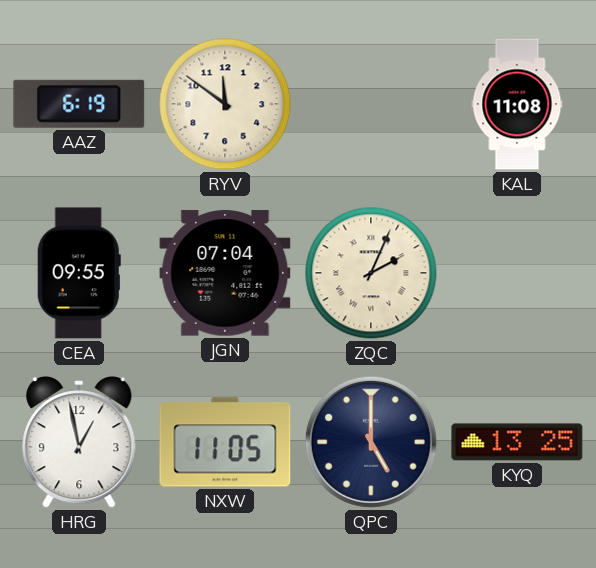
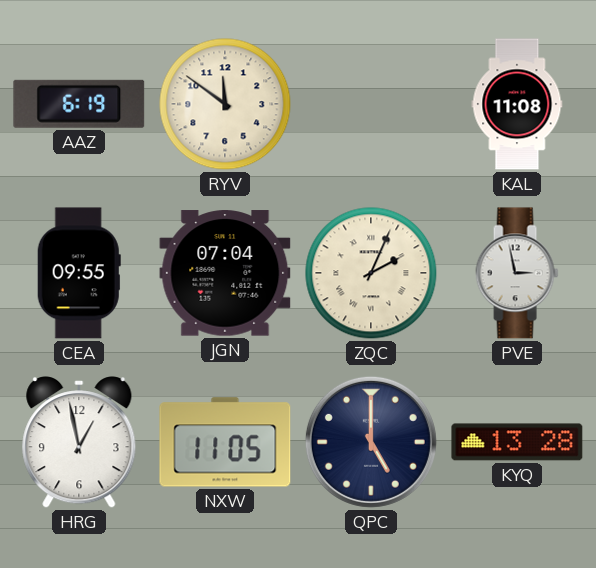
PVE: none -> 2:58
KYQ: 13:25 -> 13:28
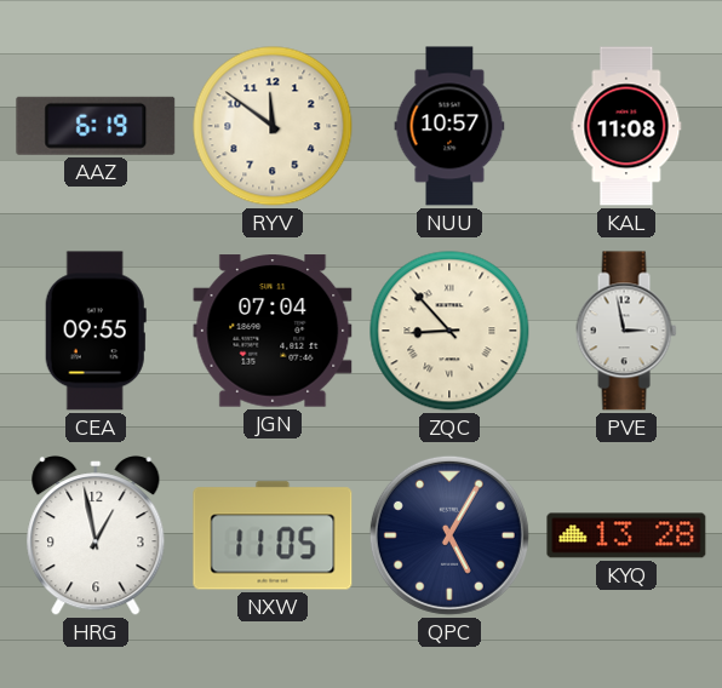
NUU: none -> 10:57
ZQC: 2:04 -> 8:53
QPC: 5:00 -> 5:05
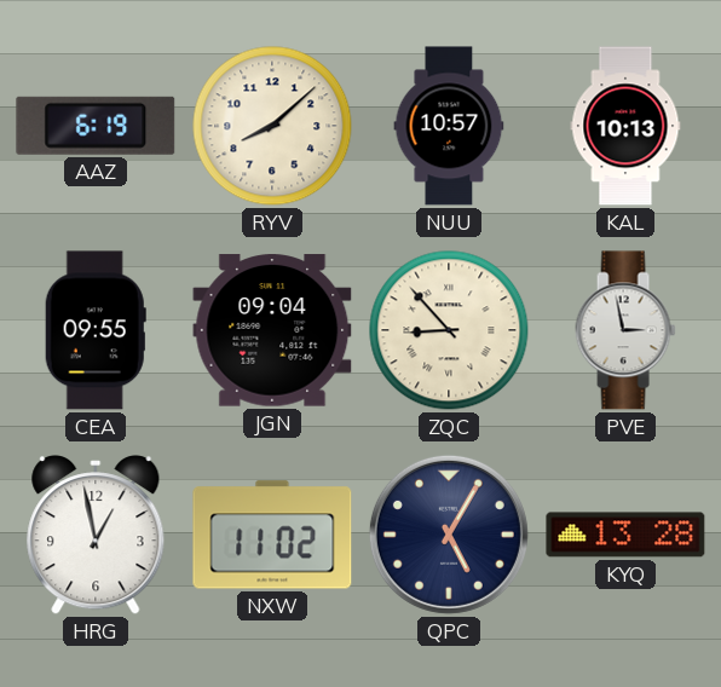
RYV: 11:51 -> 8:08
KAL: 11:08 -> 10:13
JGN: 07:04 -> 09:04
NXW: 11:05 -> 11:02
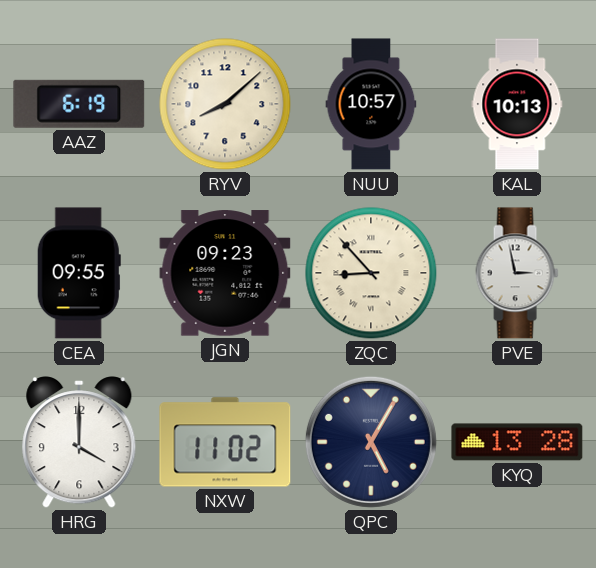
JGN: 09:04 -> 09:23
HRG: 12:58 -> 4:00
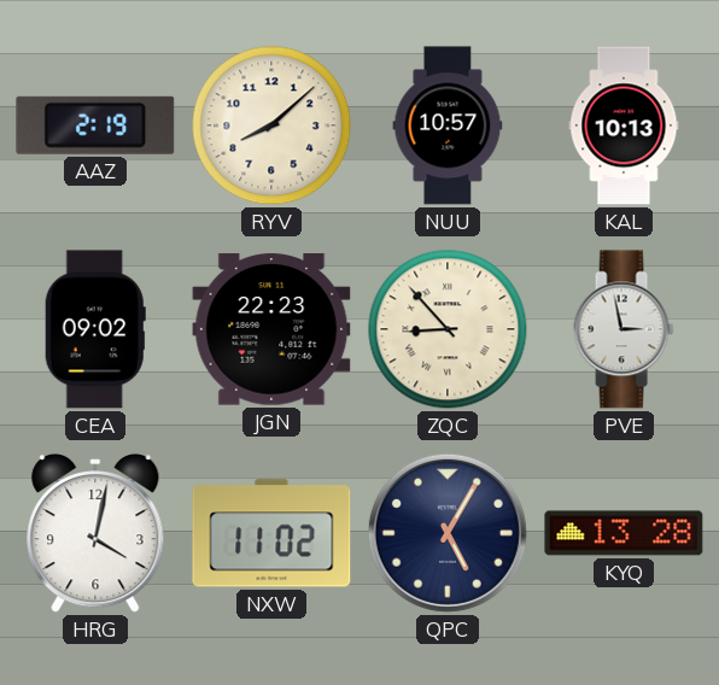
AAZ: 6:19 -> 2:19
CEA: 09:55 -> 09:02
JGN: 09:23 -> 22:23
HRG: 4:00 -> 4:02
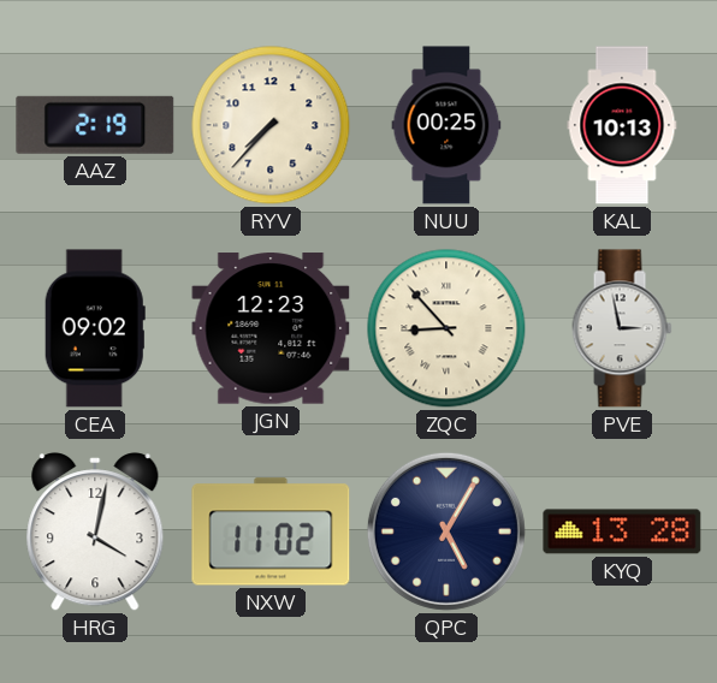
RYV: 8:08 -> 7:37
NUU: 10:57 -> 00:25
JGN: 22:23 -> 12:23
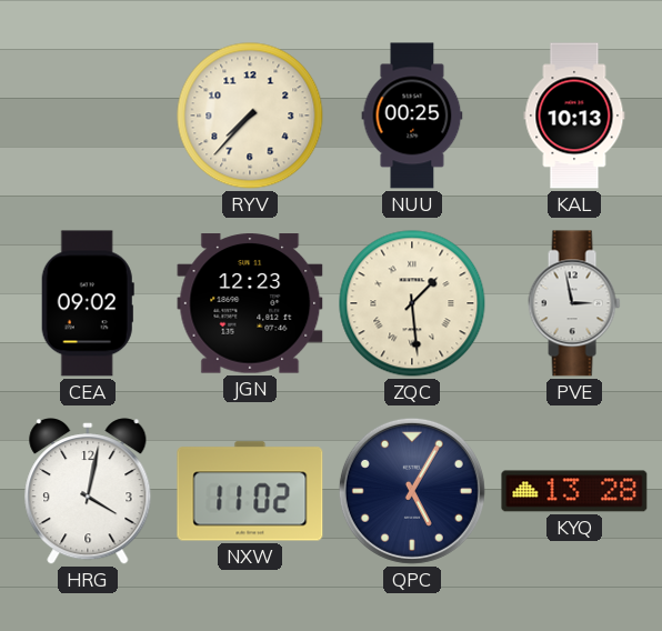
AAZ: 2:19 -> none
ZQC: 8:53 -> 1:29
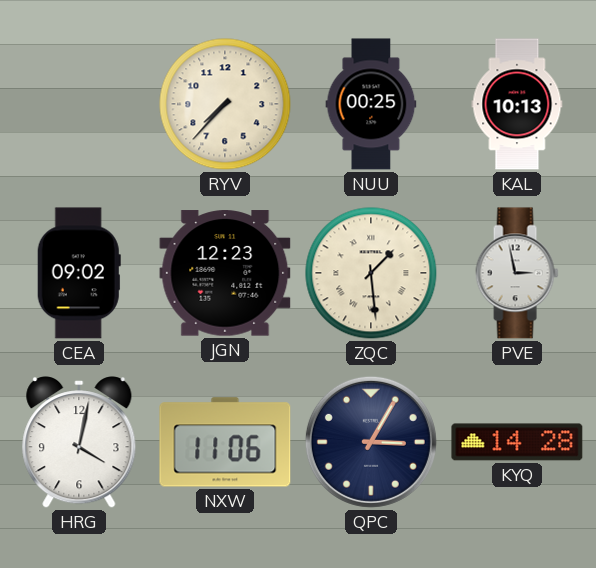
NXW: 11:02 -> 11:06
QPC: 5:05 -> 3:05
KYQ: 13:28 -> 14:28
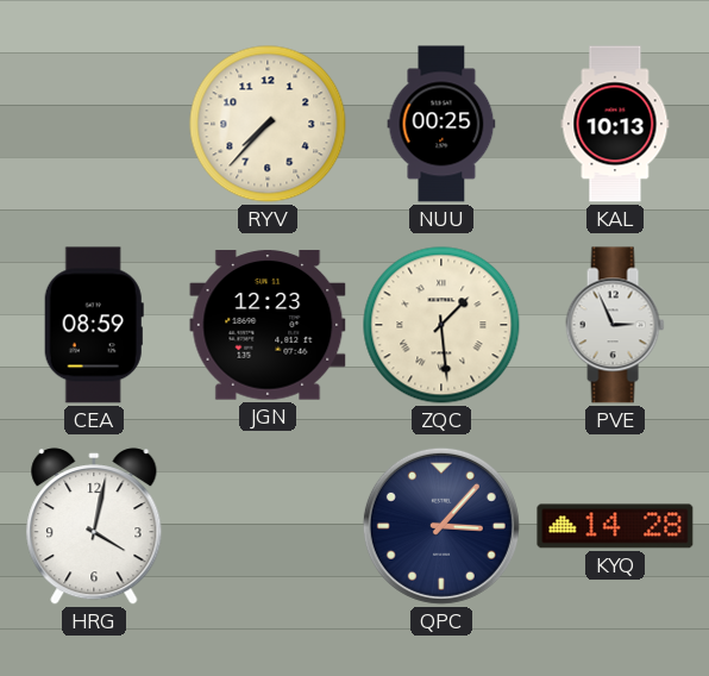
CEA: 09:02 -> 08:59
PVE: 2:58 -> 2:56
NXW: 11:06 -> none
QPC: 3:05 -> 3:07
